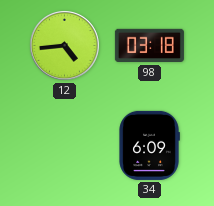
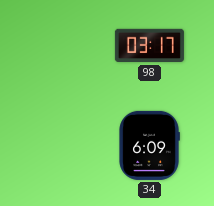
12: 4:44 -> none
98: 03:18 -> 03:17
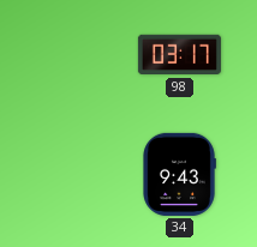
34: 6:09 -> 9:43
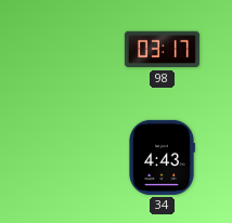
34: 9:43 -> 4:43
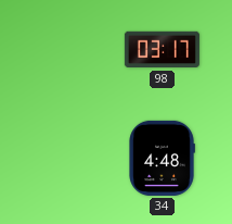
34: 4:43 -> 4:48
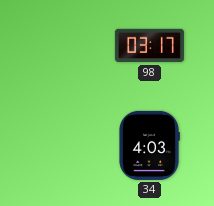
34: 4:48 -> 4:03
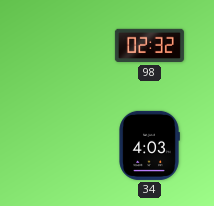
98: 03:17 -> 02:32
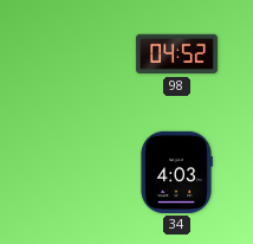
98: 02:32 -> 04:52
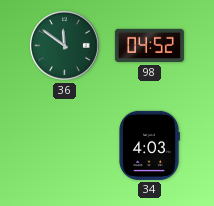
36: none -> 11:51
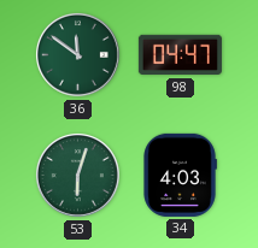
98: 04:52 -> 04:47
53: none -> 6:03
